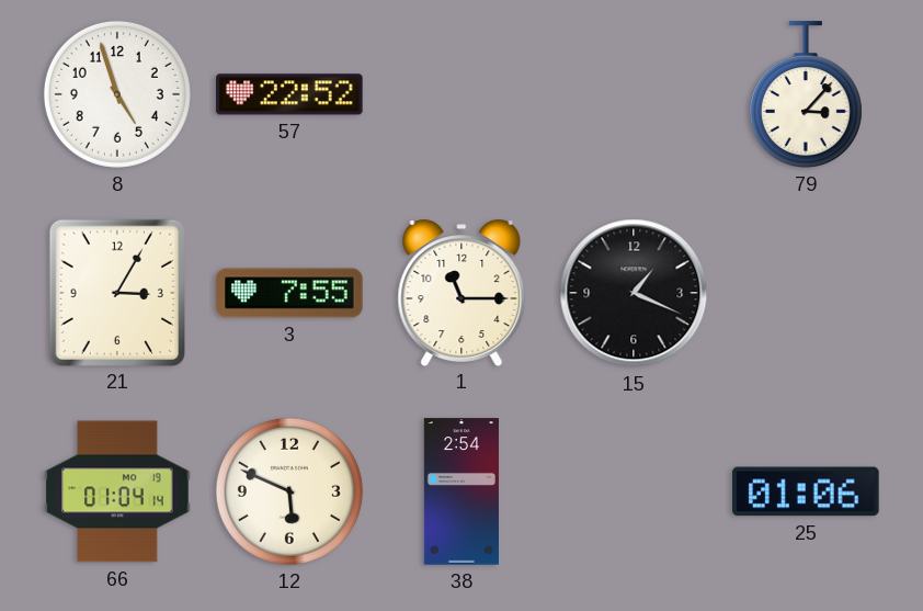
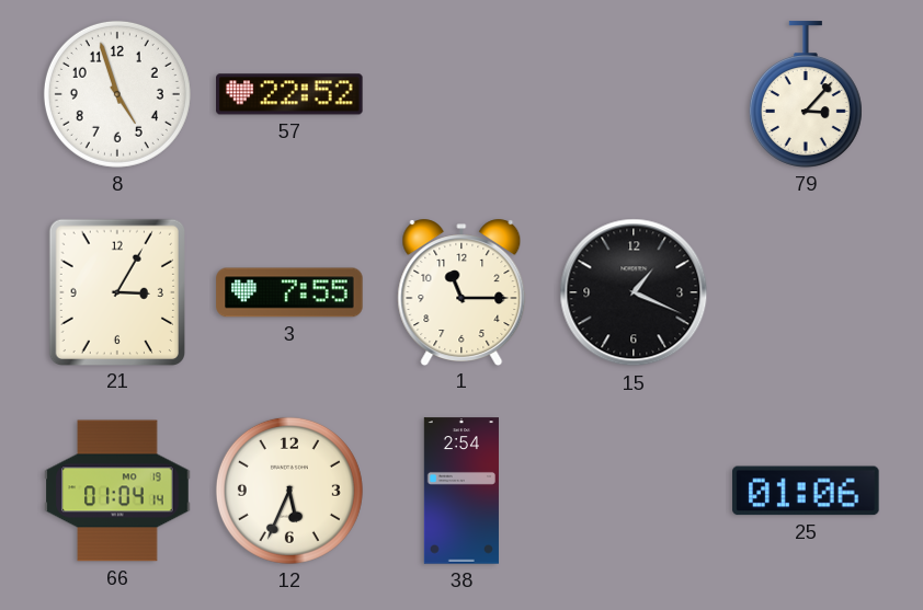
12: 5:49 -> 5:34
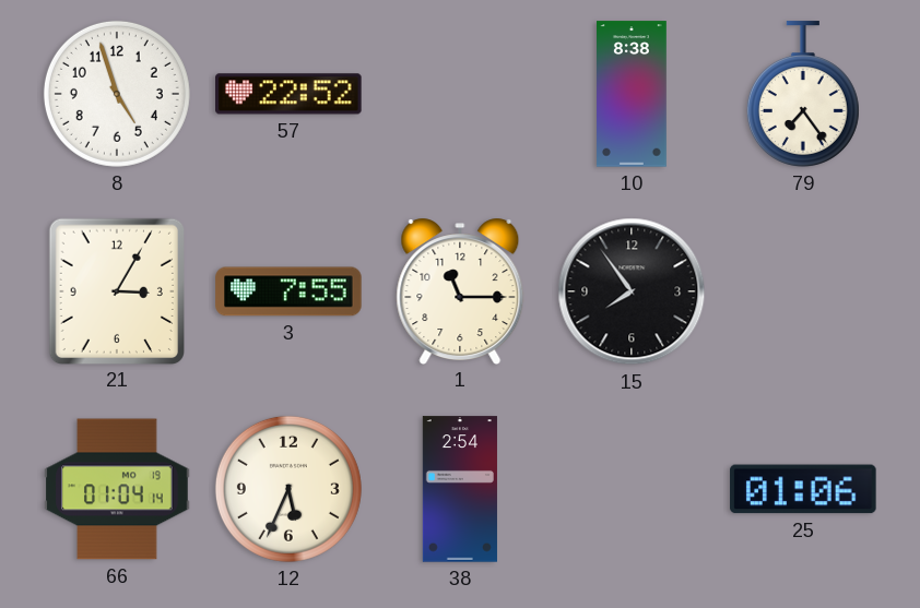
10: none -> 8:38
79: 3:07 -> 7:24
15: 1:19 -> 7:54
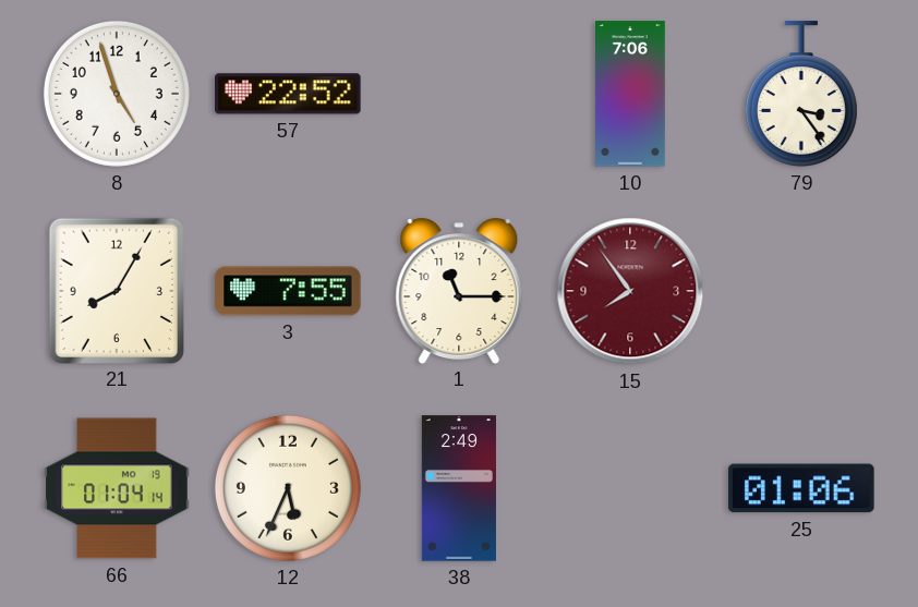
10: 8:38 -> 7:06
79: 7:24 -> 3:24
21: 3:05 -> 8:05
15 dial: black -> burgundy
38: 2:54 -> 2:49
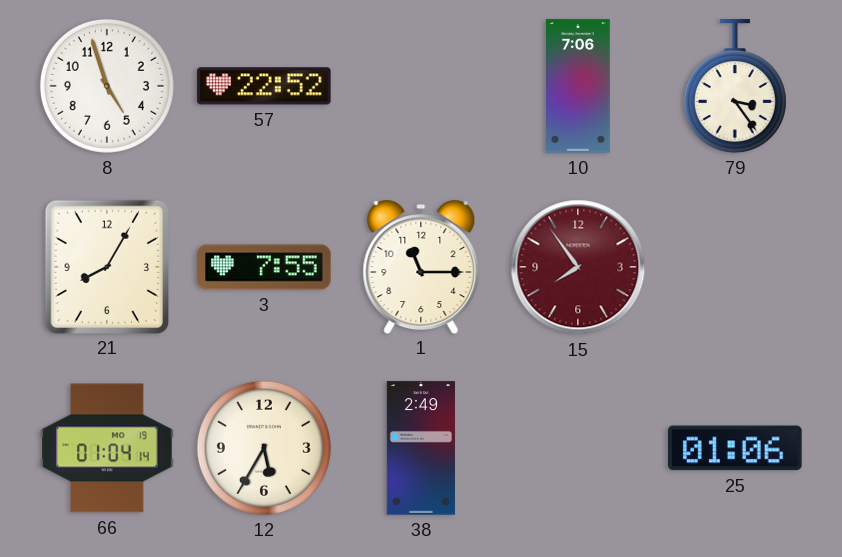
12: 5:34 -> 5:35
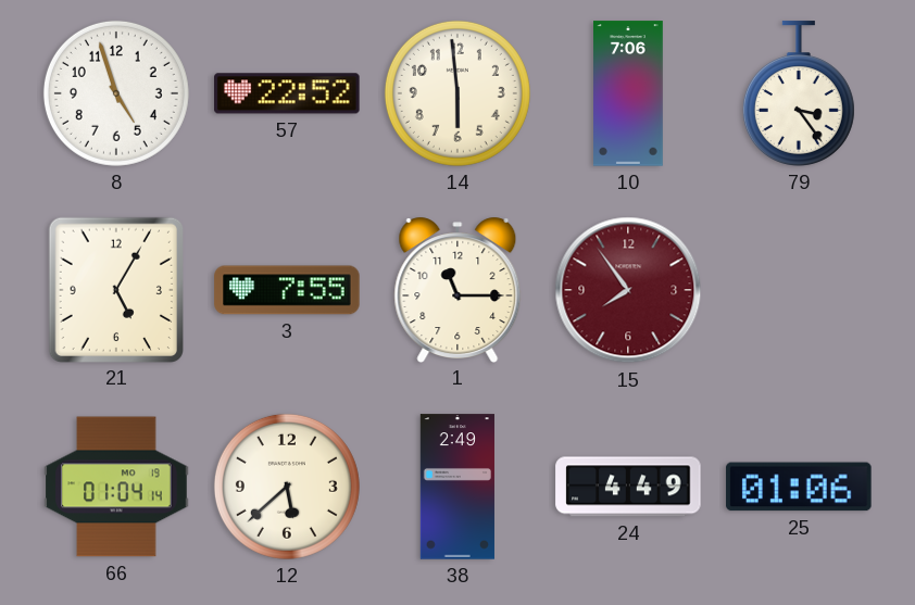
14: none -> 5:59
21: 8:05 -> 5:05
12: 5:35 -> 5:38
24: none -> 4:49
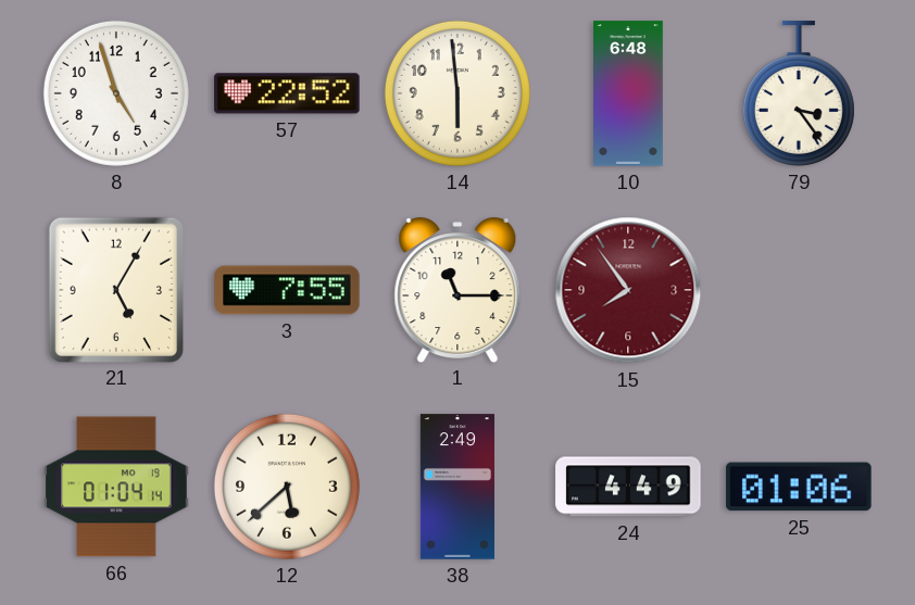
10: 7:06 -> 6:48
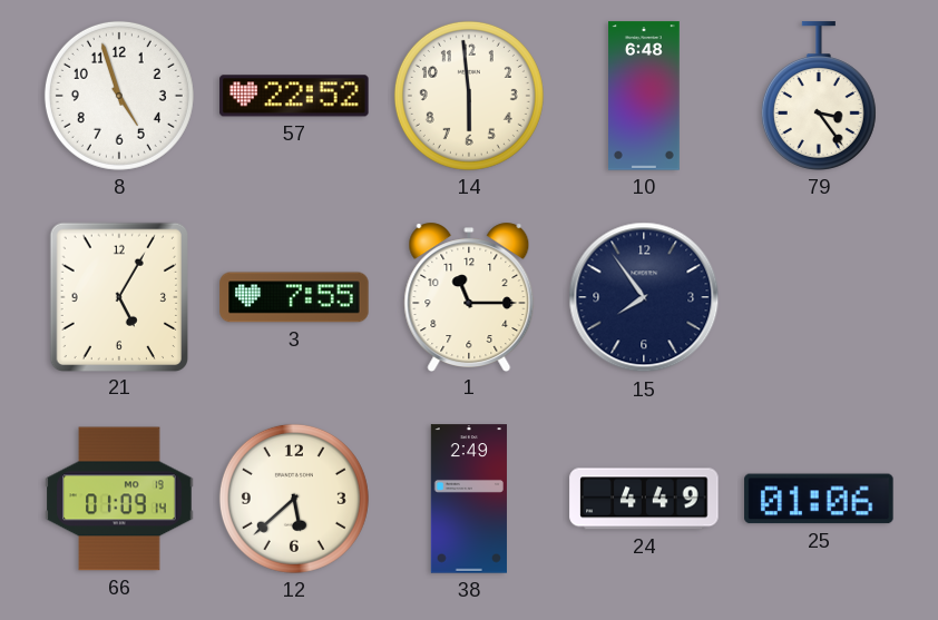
15 dial: burgundy -> navy
66: 01:04 -> 01:09
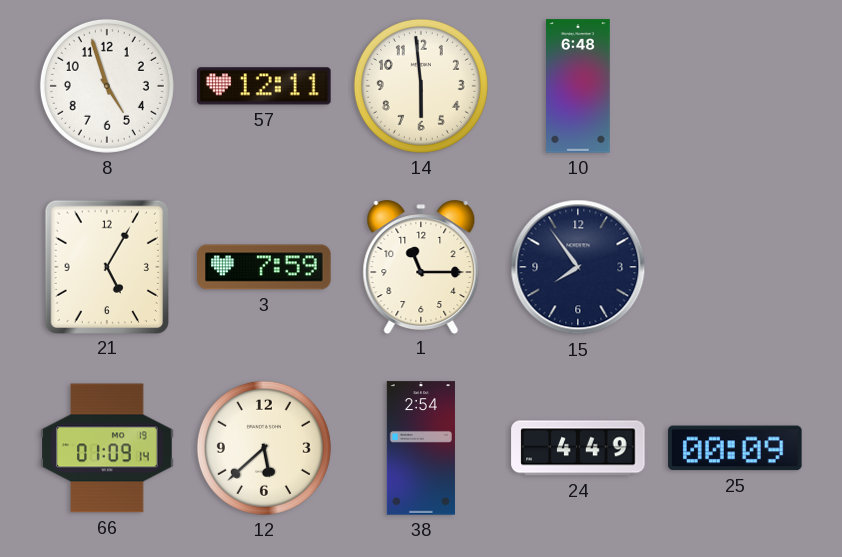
57: 22:52 -> 12:11
79: 3:24 -> none
3: 7:55 -> 7:59
38: 2:49 -> 2:54
25: 01:06 -> 00:09
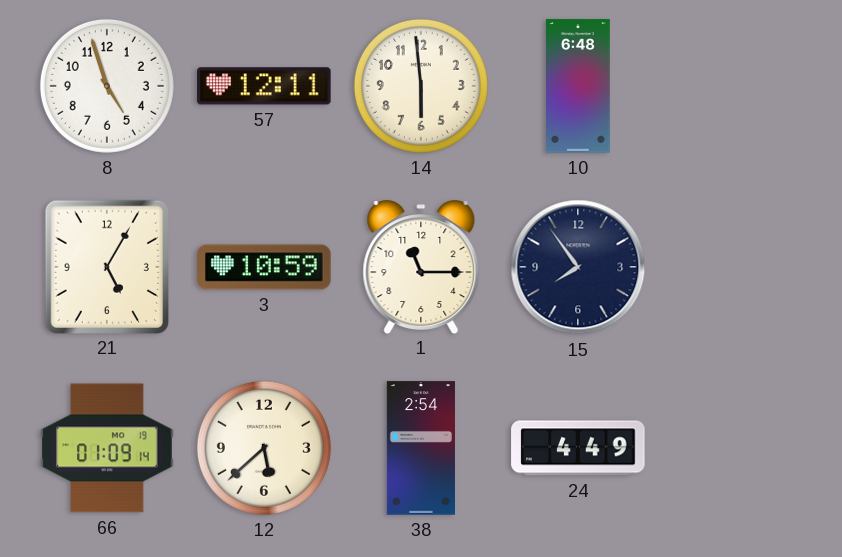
3: 7:59 -> 10:59
25: 00:09 -> none
